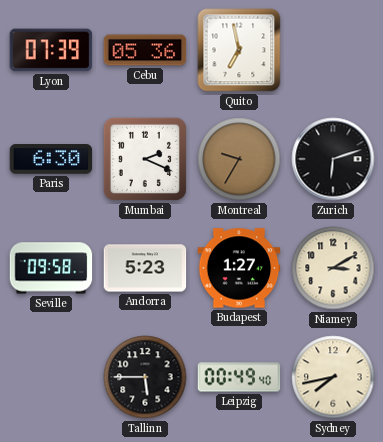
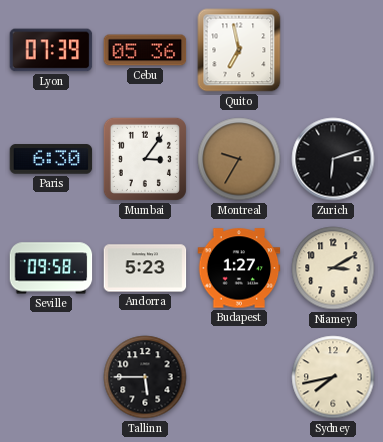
Mumbai: 2:19 -> 3:06
Leipzig: 00:49 -> none
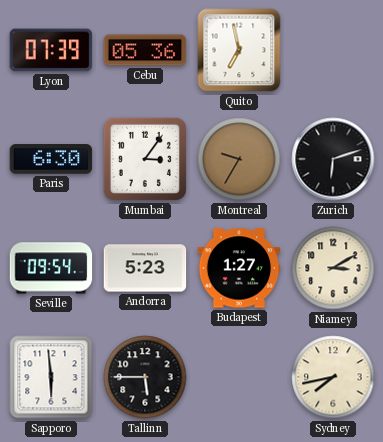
Seville: 09:58 -> 09:54
Sapporo: none -> 5:59
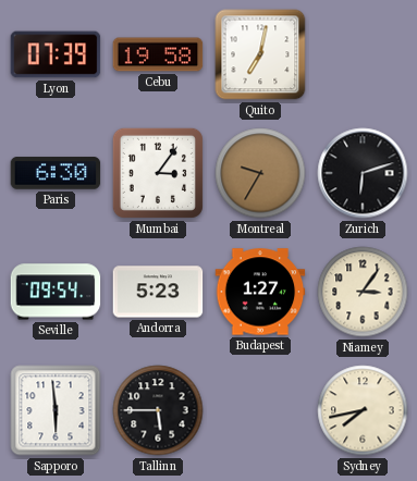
Cebu: 05:36 -> 19:58
Quito: 6:58 -> 7:02
Niamey: 3:10 -> 3:06
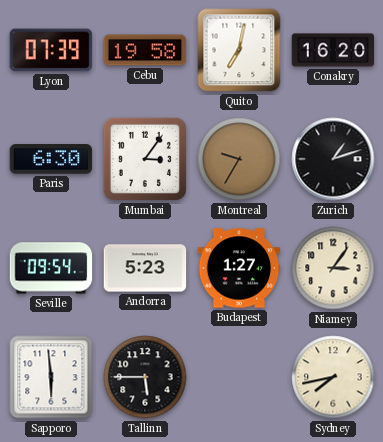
Conakry: none -> 16:20
Zurich: 6:12 -> 1:12
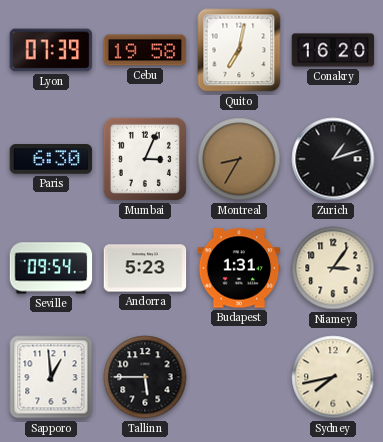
Mumbai: 3:06 -> 3:04
Montreal: 9:35 -> 8:35
Budapest: 1:27 -> 1:31
Sapporo: 5:59 -> 12:59
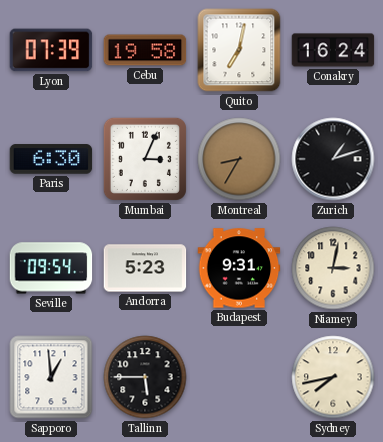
Conakry: 16:20 -> 16:24
Budapest: 1:31 -> 9:31
Niamey: 3:06 -> 3:02
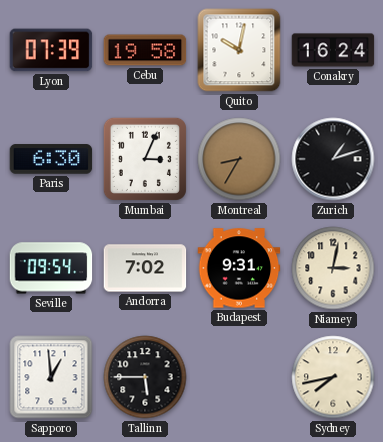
Quito: 7:02 -> 10:02
Andorra: 5:23 -> 7:02
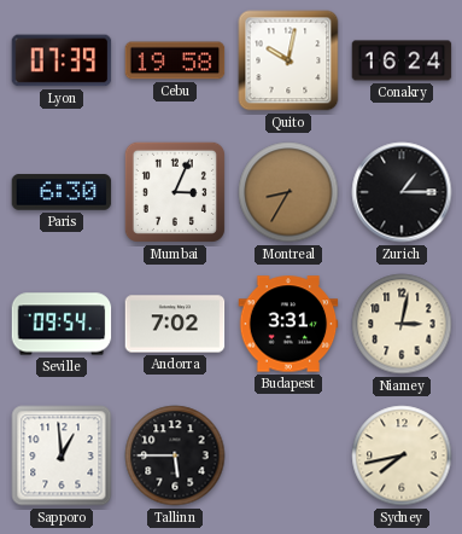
Zurich: 1:12 -> 1:15
Budapest: 9:31 -> 3:31
